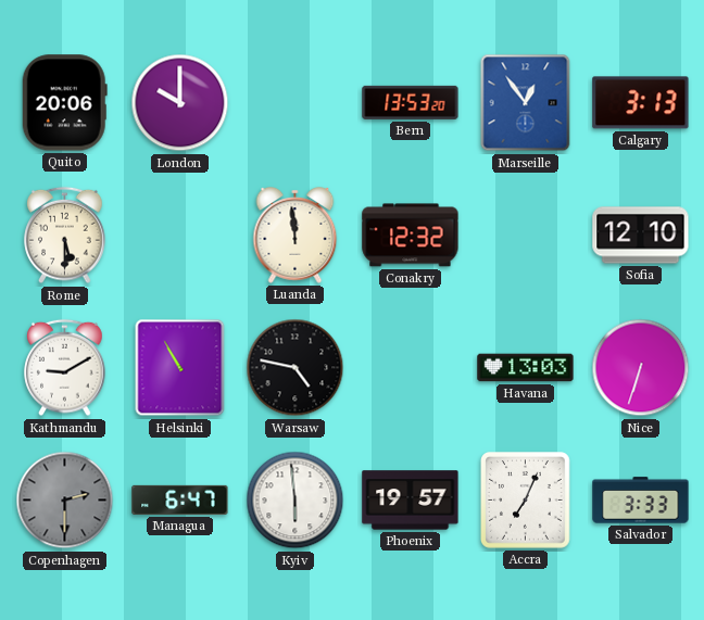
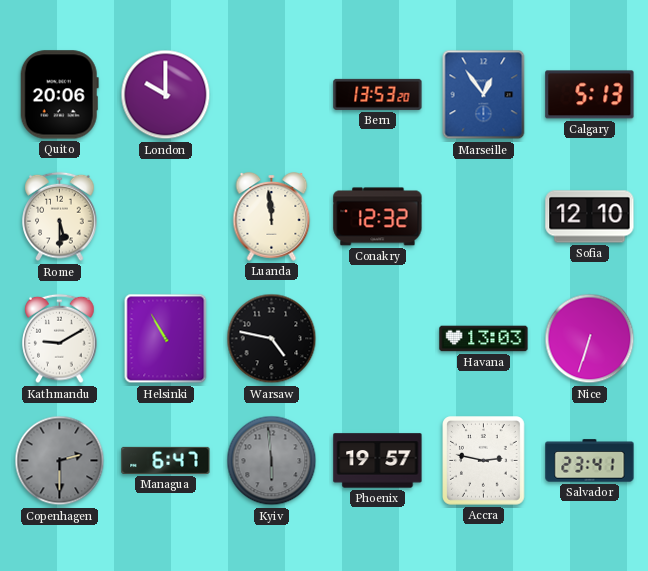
Calgary: 3:13 -> 5:13
Kyiv dial: white -> grey
Accra: 7:04 -> 2:47
Salvador: 3:33 -> 23:41
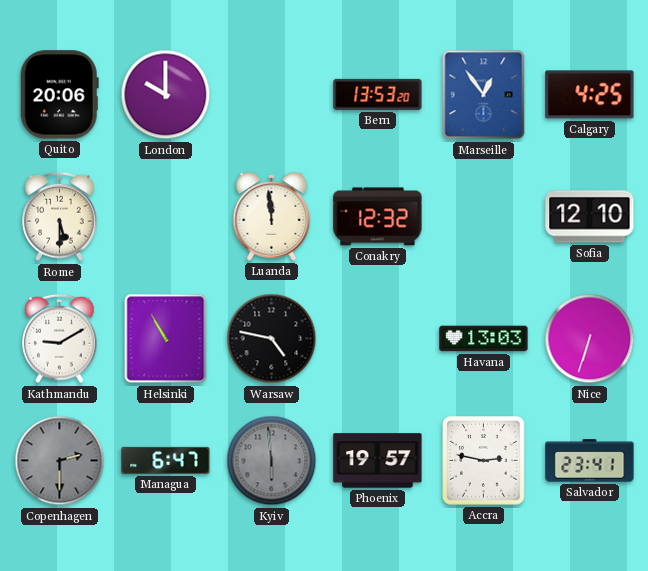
Calgary: 5:13 -> 4:25
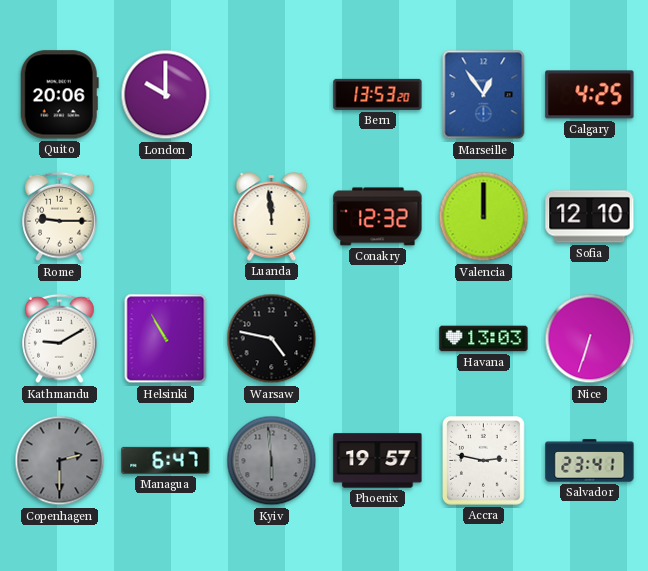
Rome: 5:30 -> 9:15
Valencia: none -> 12:00
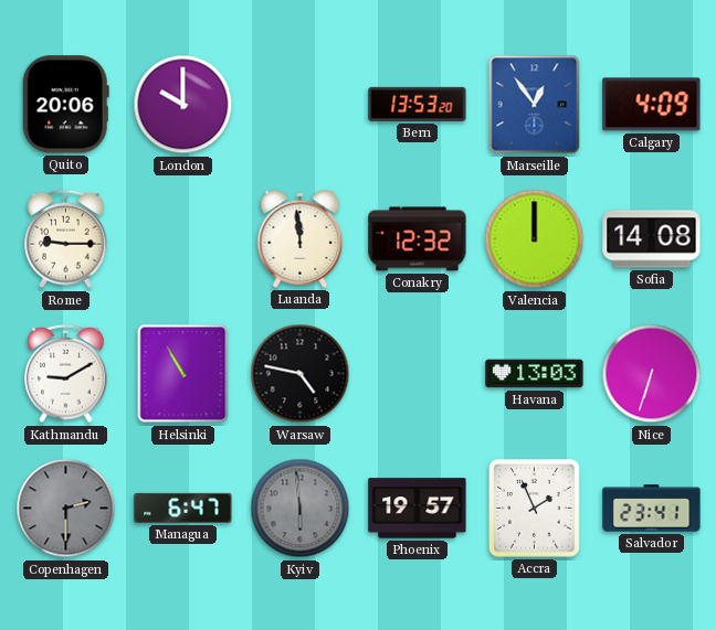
Calgary: 4:25 -> 4:09
Sofia: 12:10 -> 14:08
Accra: 2:47 -> 1:56
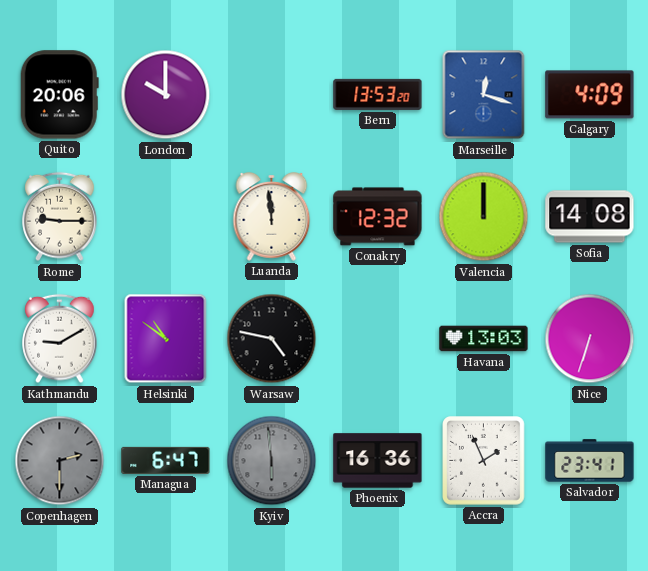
Marseille: 12:54 -> 12:18
Helsinki: 10:55 -> 10:51
Phoenix: 19:57 -> 16:36
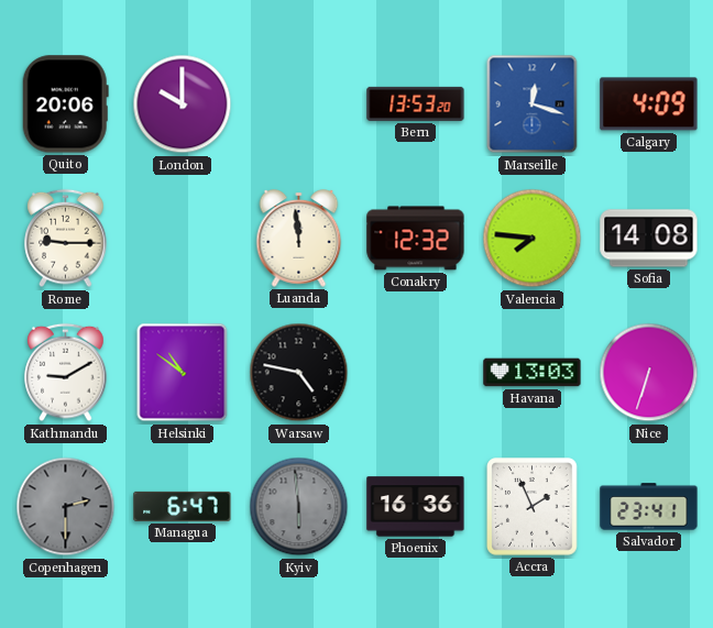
Valencia: 12:00 -> 7:46
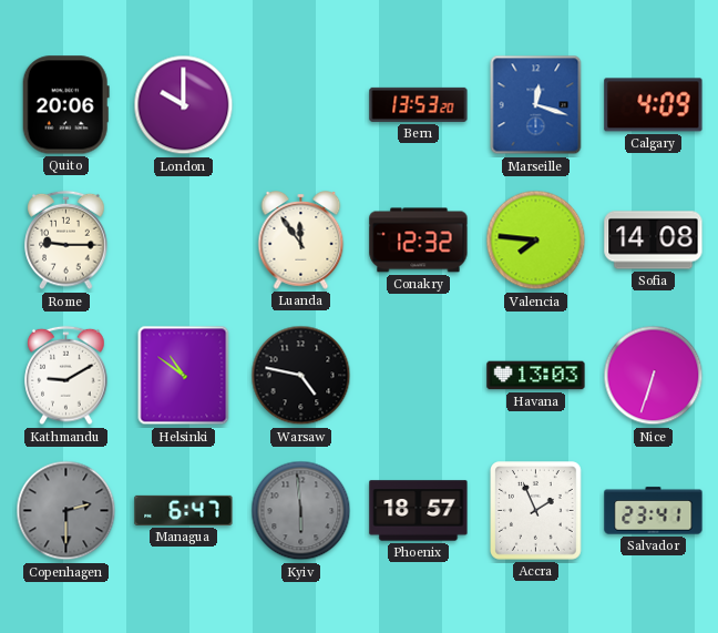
Luanda: 11:59 -> 11:54
Phoenix: 16:36 -> 18:57
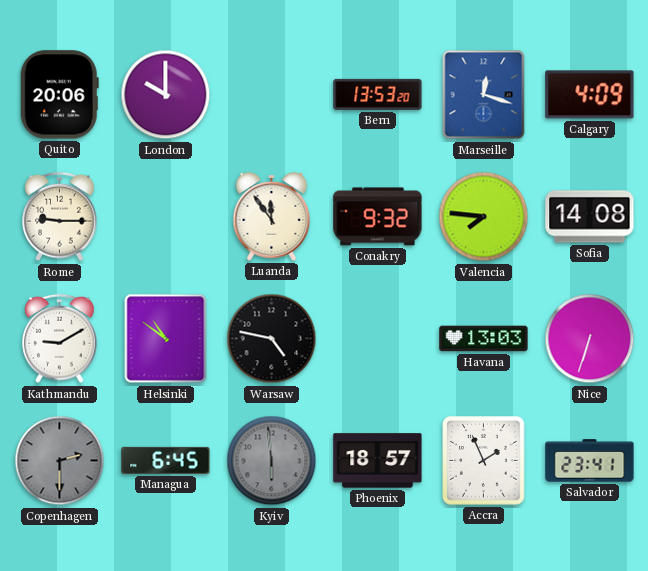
Conakry: 12:32 -> 9:32
Managua: 6:47 -> 6:45
